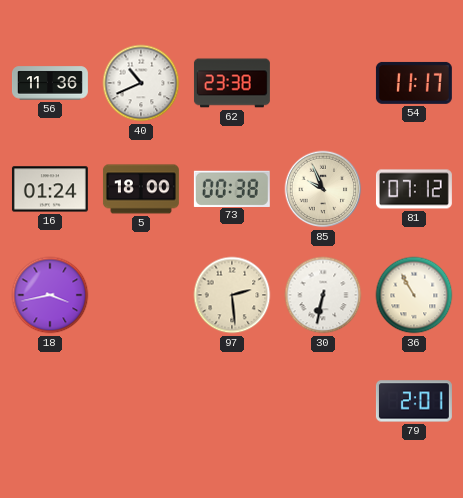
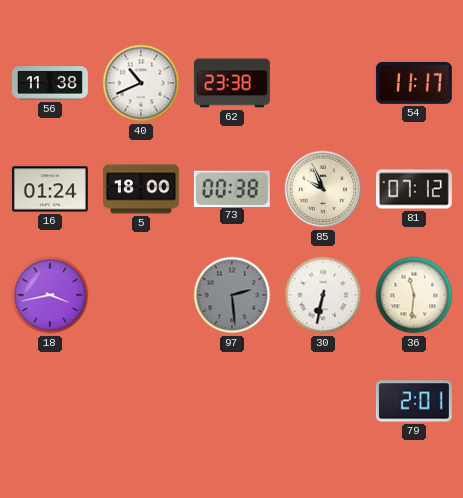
56: 11:36 -> 11:38
97 dial: cream -> grey
36: 10:55 -> 11:31
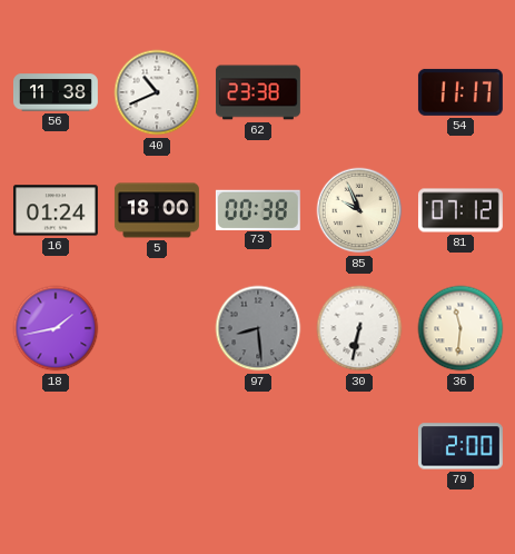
18: 3:43 -> 1:43
97: 2:29 -> 8:29
79: 2:01 -> 2:00
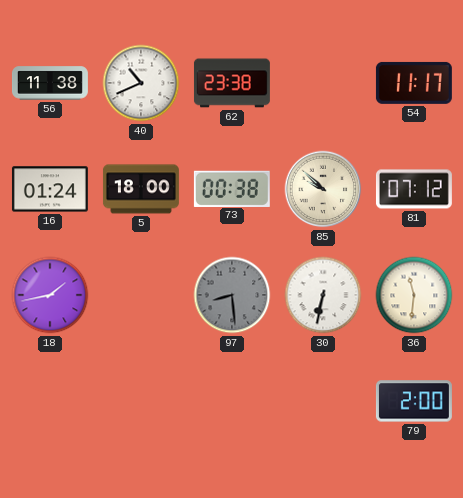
85: 9:56 -> 9:52
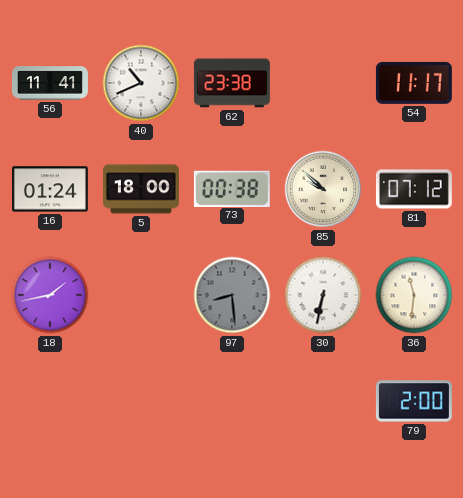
56: 11:38 -> 11:41
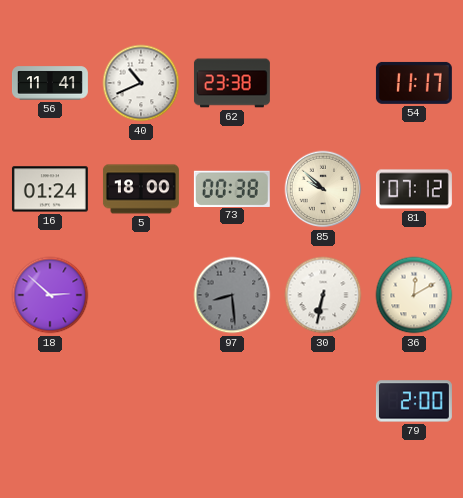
18: 1:43 -> 2:52
36: 11:31 -> 12:10
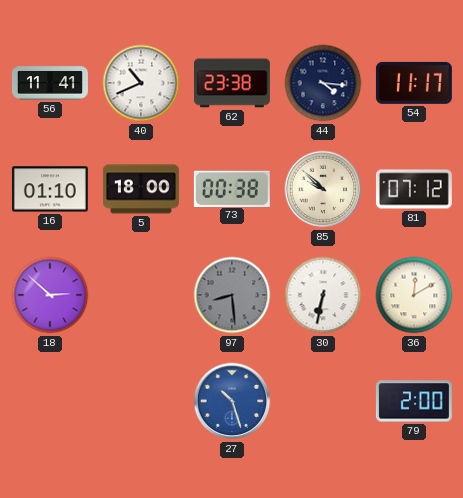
44: none -> 4:16
16: 01:24 -> 01:10
27: none -> 10:27
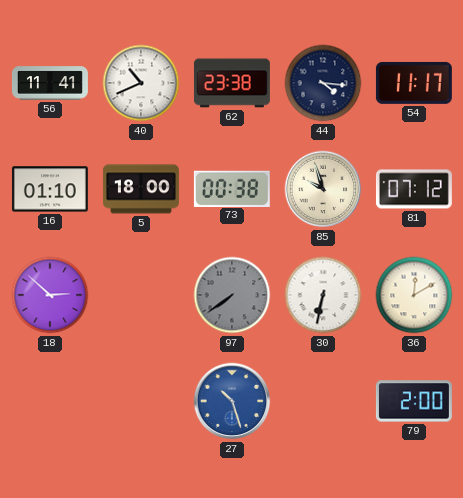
85: 9:52 -> 9:57
97: 8:29 -> 7:39
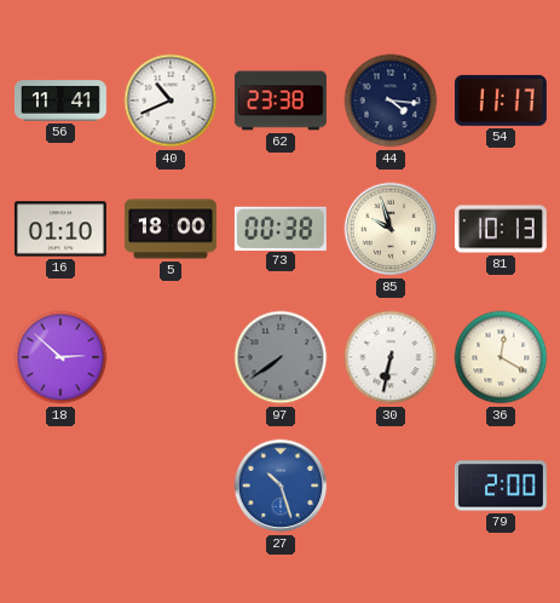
81: 07:12 -> 10:13
36: 12:10 -> 12:20
